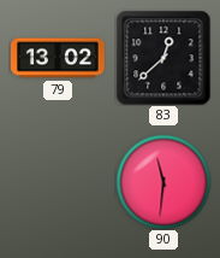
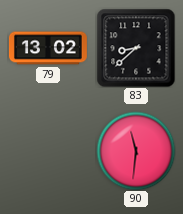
83: 12:38 -> 8:38
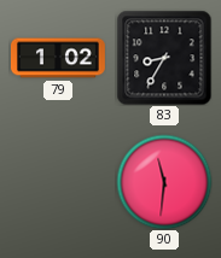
79: 13:02 -> 1:02
83: 8:38 -> 8:35
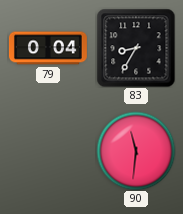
79: 1:02 -> 0:04
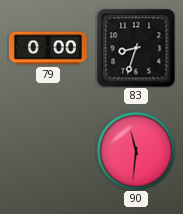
79: 0:04 -> 0:00
83: 8:35 -> 8:33
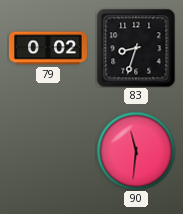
79: 0:00 -> 0:02
